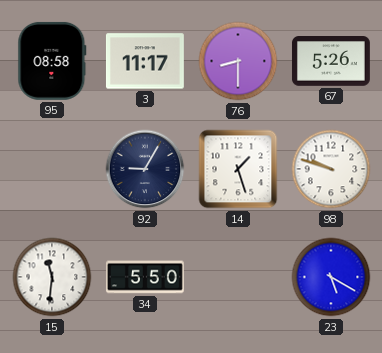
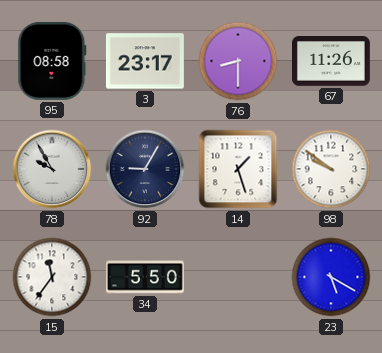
3: 11:17 -> 23:17
67: 5:26 -> 11:26
78: none -> 9:55
98: 9:48 -> 9:51
15: 11:31 -> 11:36
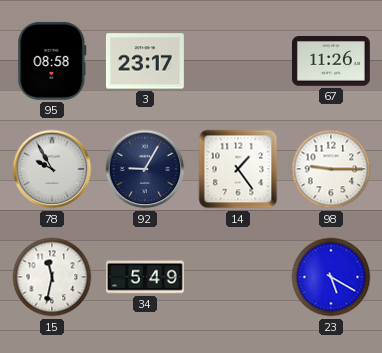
76: 8:30 -> none
14: 1:27 -> 1:24
98: 9:51 -> 9:15
15: 11:36 -> 11:32
34: 5:50 -> 5:49
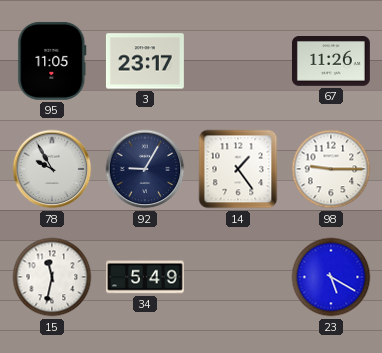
95: 08:58 -> 11:05
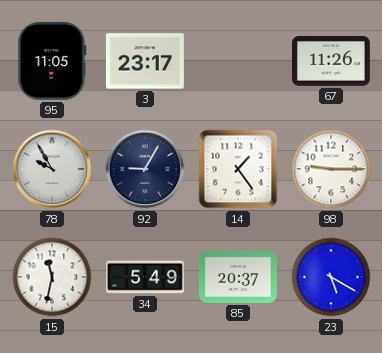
85: none -> 20:37
